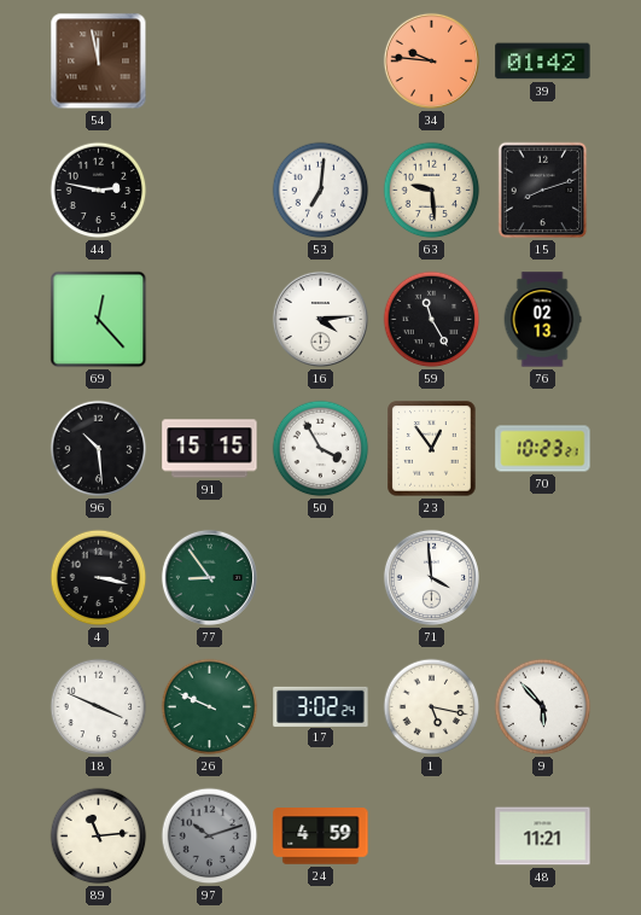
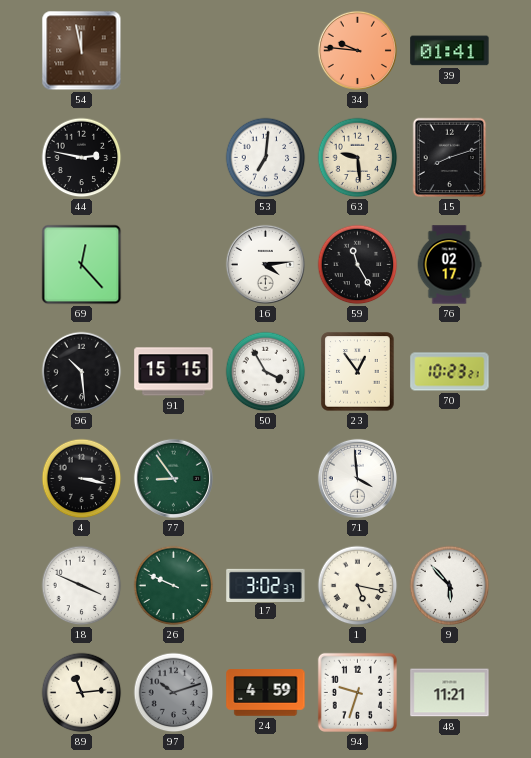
39: 01:42 -> 01:41
76: 02:13 -> 02:17
17: 3:02:24 -> 3:02:37
94: none -> 9:33
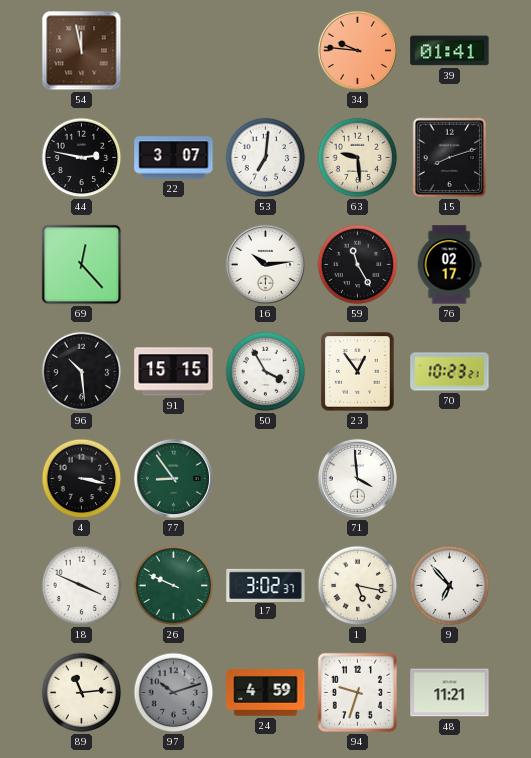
22: none -> 3:07
16: 4:14 -> 10:14
9: 5:53 -> 6:53
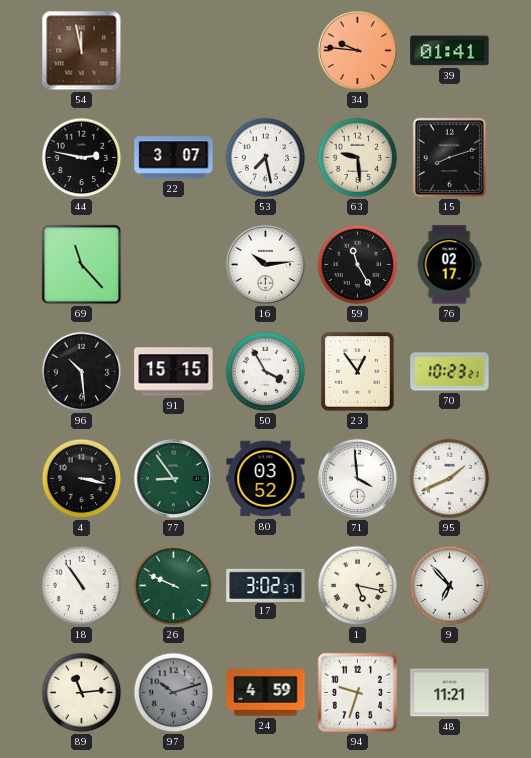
53: 7:01 -> 7:28
69: 12:23 -> 11:23
80: none -> 03:52
95: none -> 1:41
18: 3:49 -> 10:54
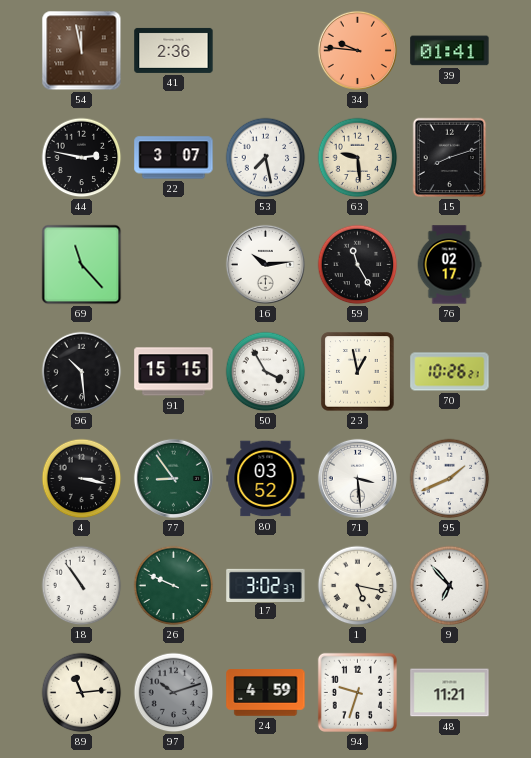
41: none -> 2:36
23: 12:54 -> 12:58
70: 10:23 -> 10:26
71: 3:59 -> 3:29
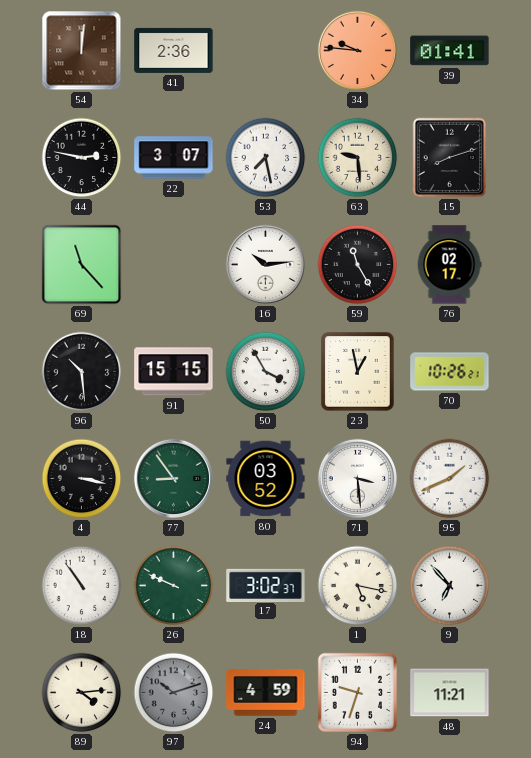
54: 11:58 -> 12:01
89: 11:14 -> 4:14
